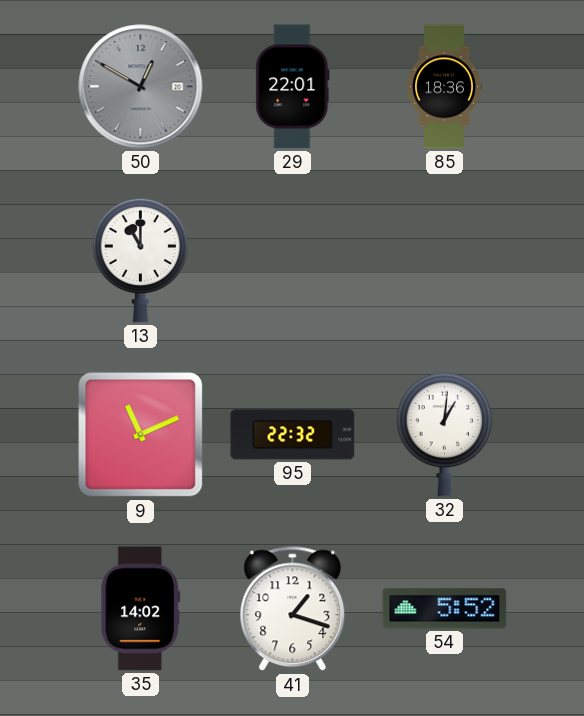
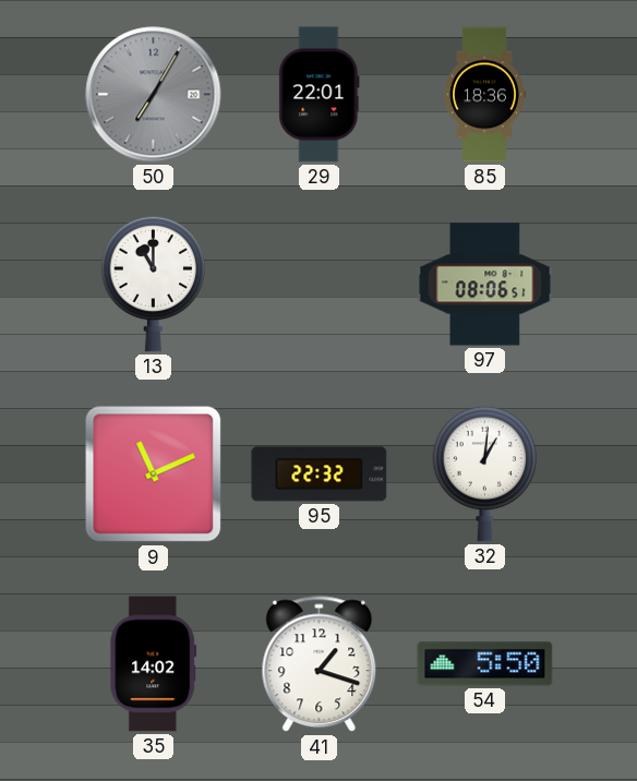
50: 12:50 -> 7:05
97: none -> 08:06
54: 5:52 -> 5:50
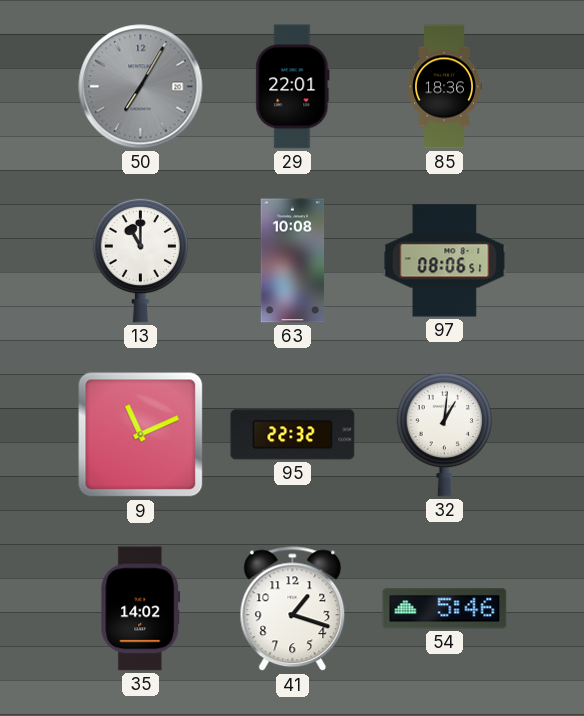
63: none -> 10:08
54: 5:50 -> 5:46
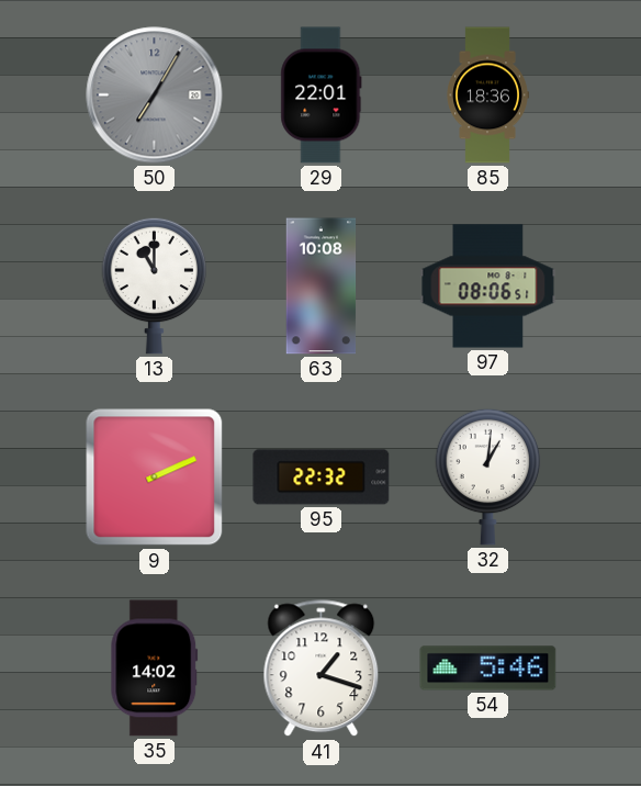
9: 11:11 -> 2:11
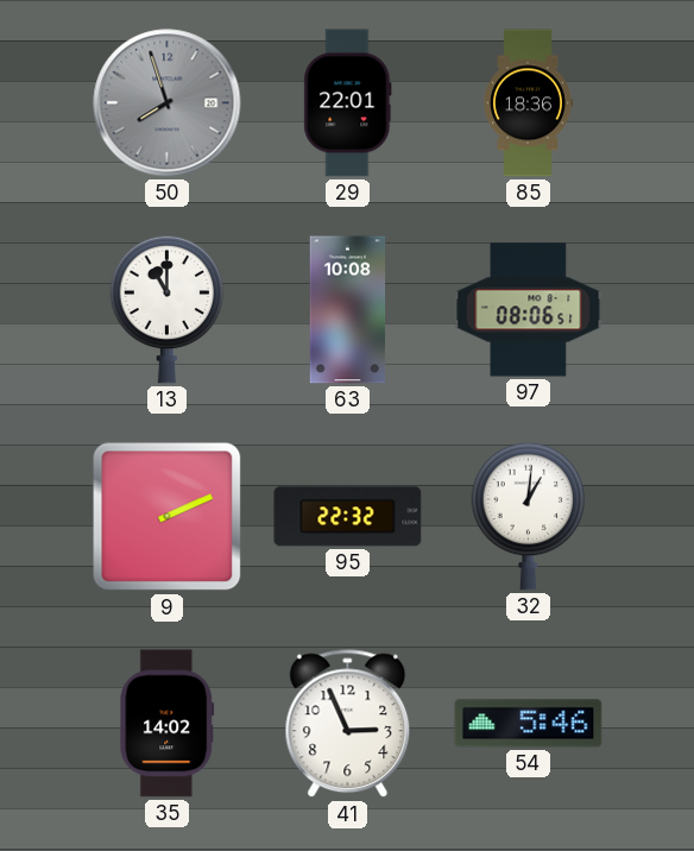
50: 7:05 -> 7:57
41: 1:18 -> 2:56
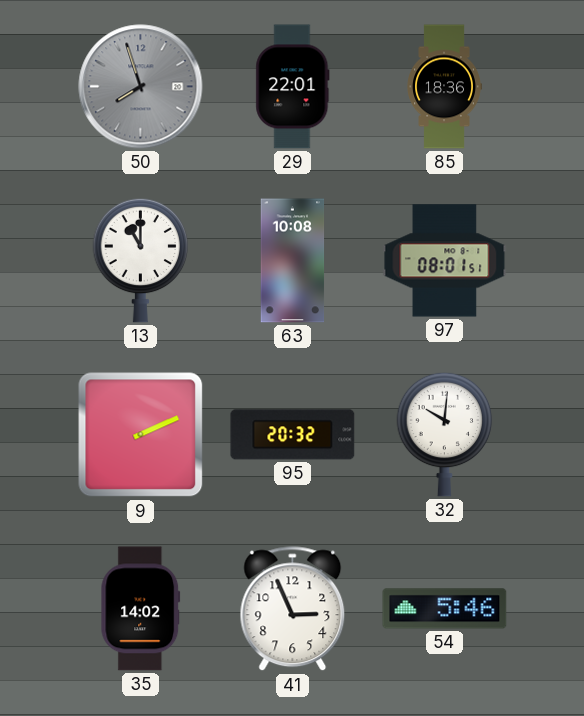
97: 08:06 -> 08:01
95: 22:32 -> 20:32
32: 1:01 -> 10:01
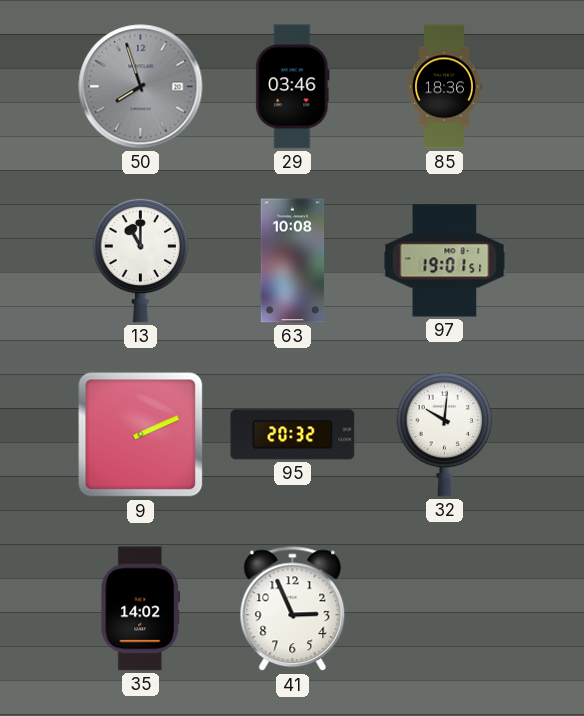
29: 22:01 -> 03:46
97: 08:01 -> 19:01
54: 5:46 -> none
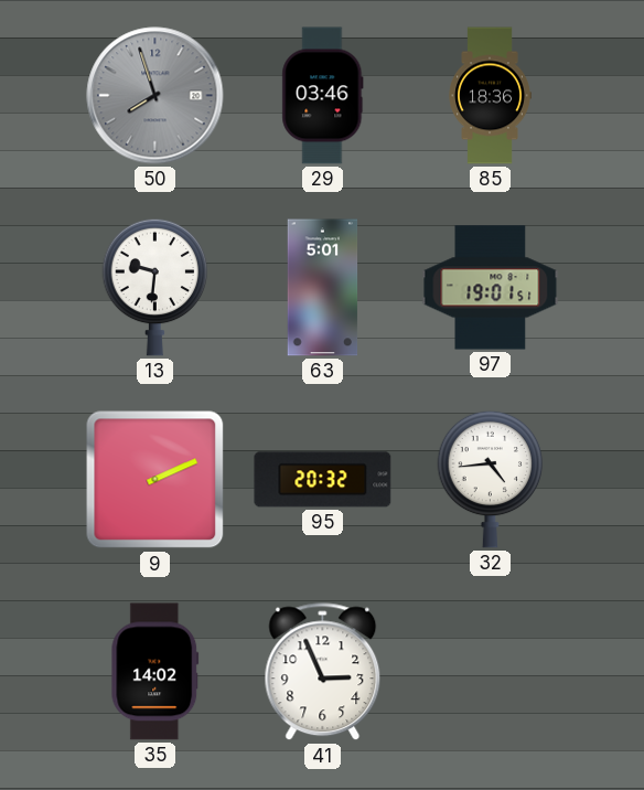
13: 11:00 -> 9:31
63: 10:08 -> 5:01
32: 10:01 -> 4:44
